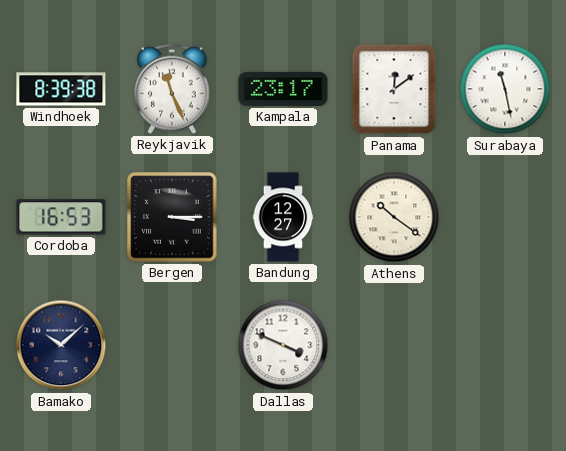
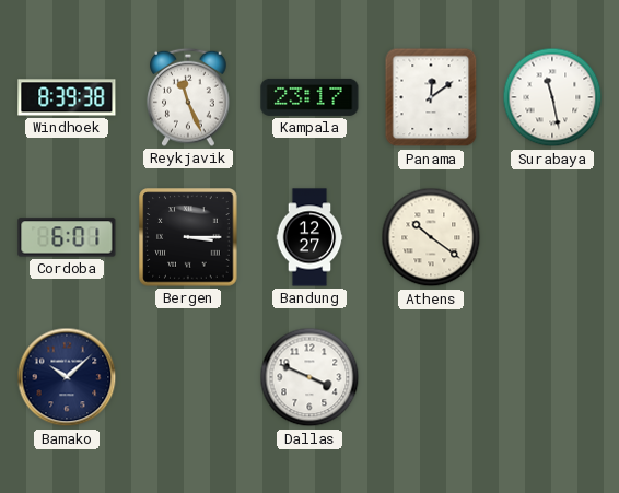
Cordoba: 16:53 -> 6:01
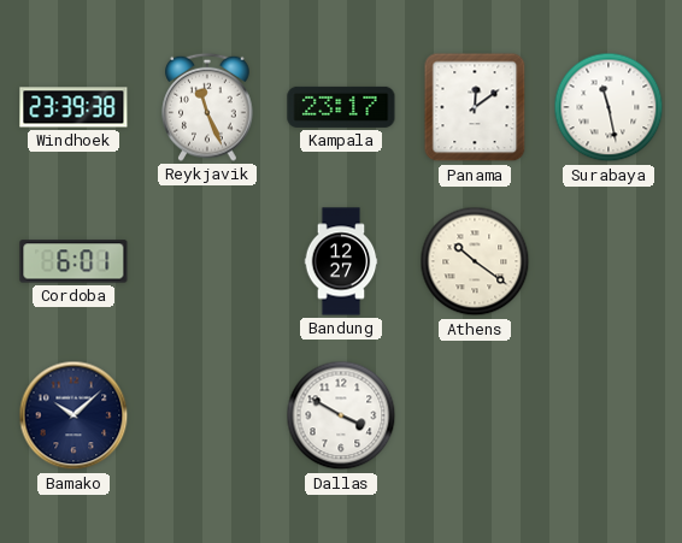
Windhoek: 8:39 -> 23:39
Bergen: 3:15 -> none
Dallas: 3:49 -> 3:50
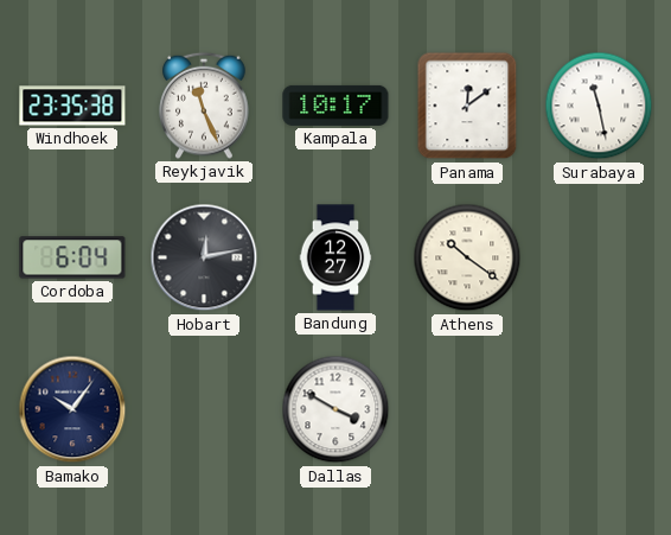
Windhoek: 23:39 -> 23:35
Kampala: 23:17 -> 10:17
Cordoba: 6:01 -> 6:04
Hobart: none -> 12:13
Bamako: 10:08 -> 10:06
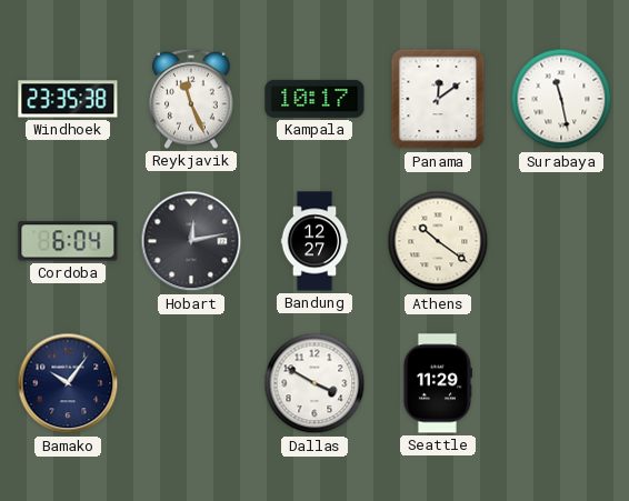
Seattle: none -> 11:29
